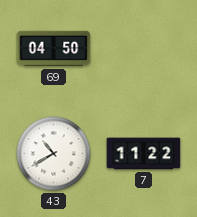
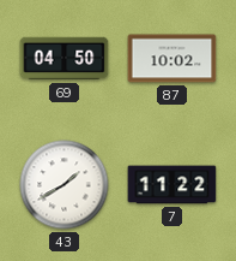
87: none -> 10:02
43: 10:40 -> 1:40
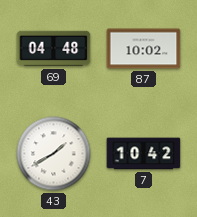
69: 04:50 -> 04:48
7: 11:22 -> 10:42
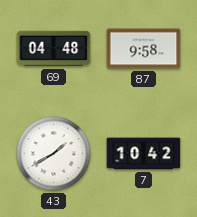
87: 10:02 -> 9:58
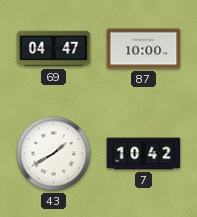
69: 04:48 -> 04:47
87: 9:58 -> 10:00
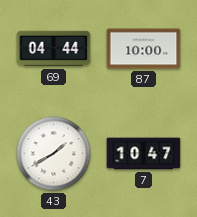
69: 04:47 -> 04:44
7: 10:42 -> 10:47
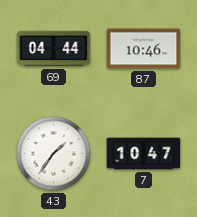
87: 10:00 -> 10:46
43: 1:40 -> 1:36
